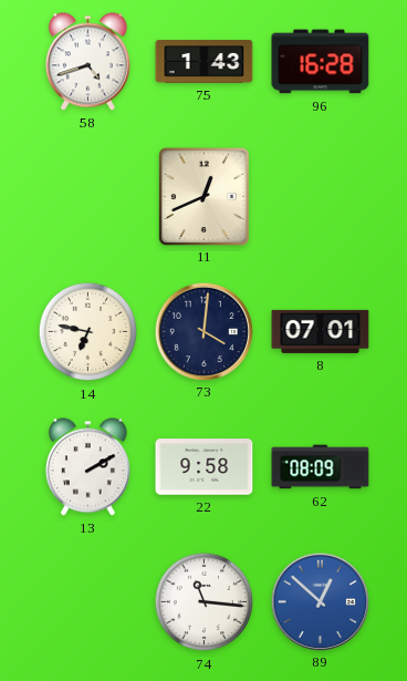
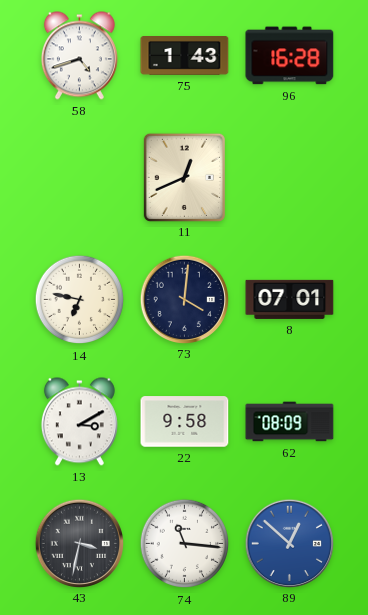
13: 2:10 -> 3:10
43: none -> 3:32
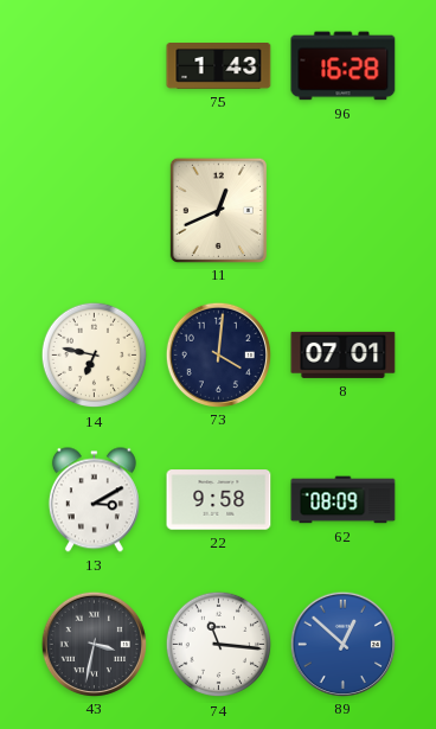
58: 4:42 -> none
